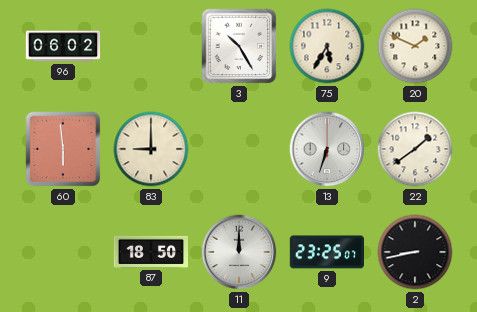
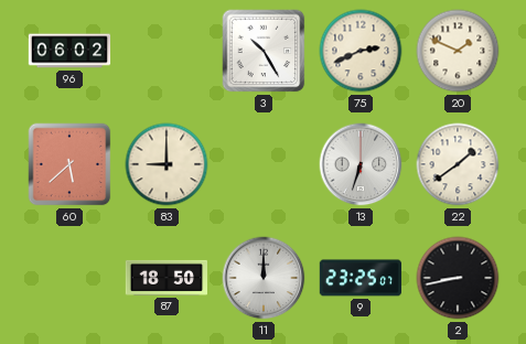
75: 5:35 -> 2:41
60: 5:59 -> 5:38
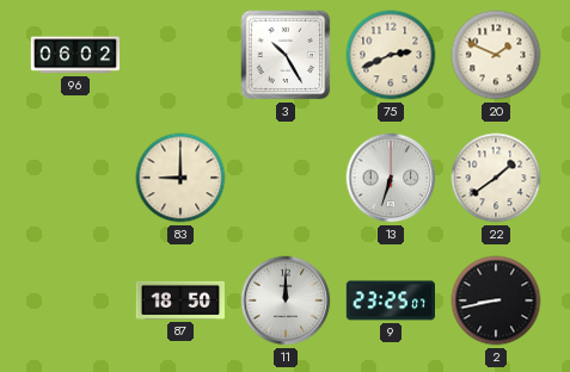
60: 5:38 -> none
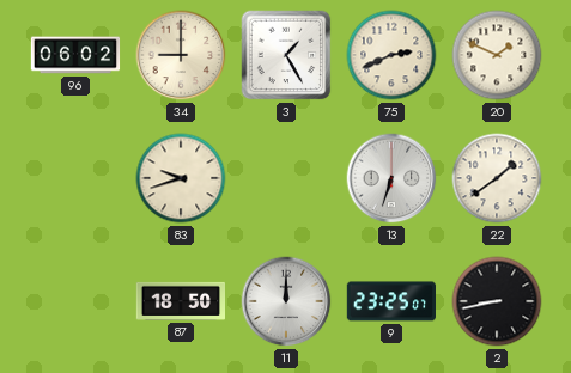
34: none -> 9:00
3: 10:25 -> 1:25
83: 9:00 -> 9:42
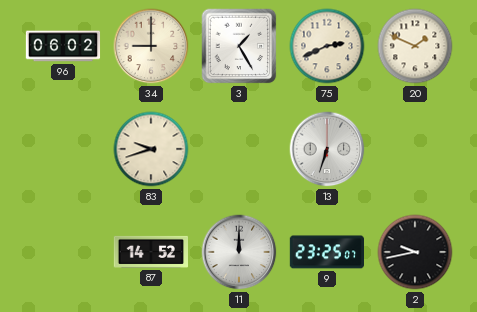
22: 1:39 -> none
87: 18:50 -> 14:52
2: 8:43 -> 9:43
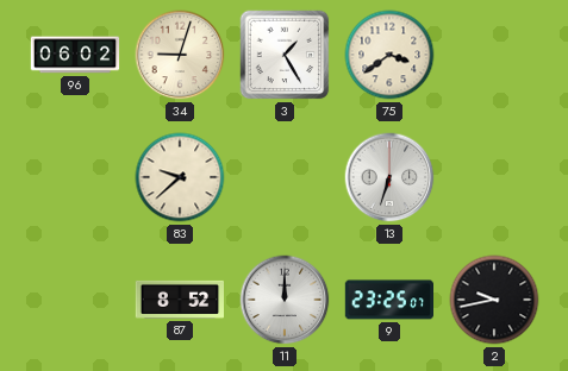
34: 9:00 -> 9:03
75: 2:41 -> 3:39
20: 1:49 -> none
83: 9:42 -> 9:38
87: 14:52 -> 8:52
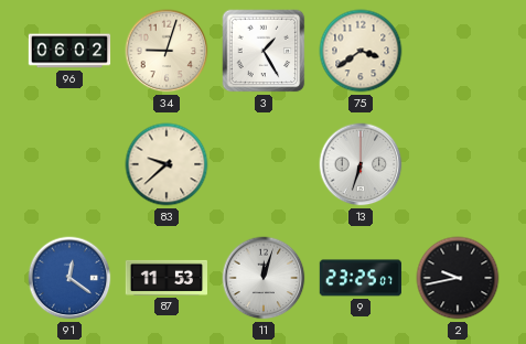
91: none -> 12:21
87: 8:52 -> 11:53
11: 12:00 -> 12:03
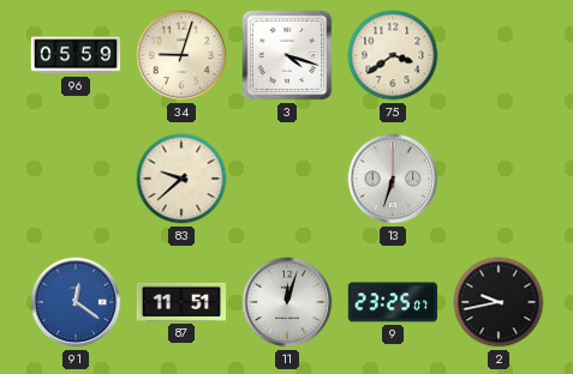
96: 06:02 -> 05:59
3: 1:25 -> 4:18
87: 11:53 -> 11:51
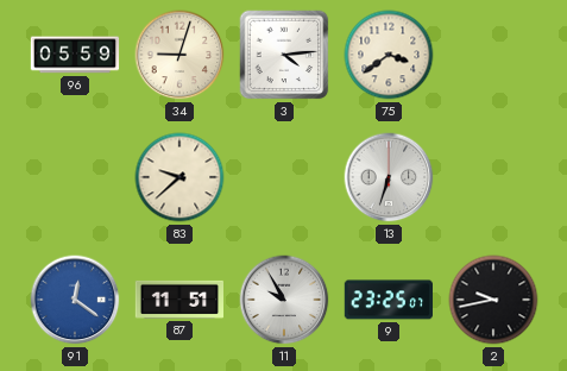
3: 4:18 -> 4:14
11: 12:03 -> 9:55
